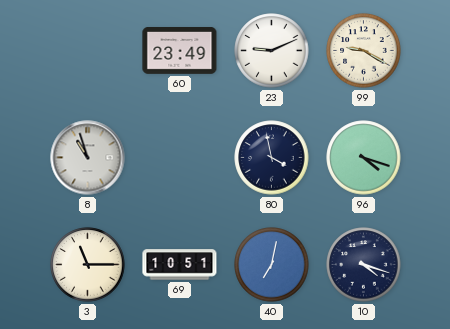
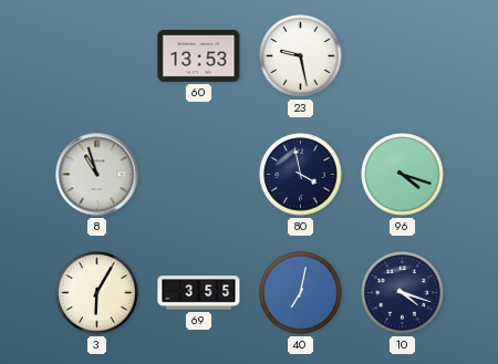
60: 23:49 -> 13:53
23: 9:11 -> 9:28
99: 9:20 -> none
3: 11:15 -> 6:05
69: 10:51 -> 3:55
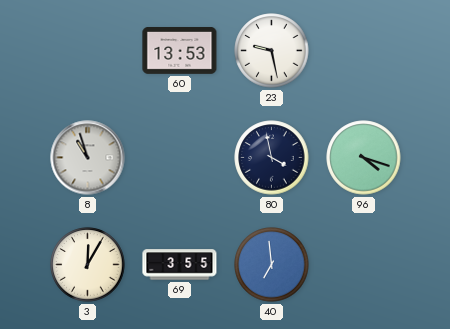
3: 6:05 -> 12:05
40: 7:02 -> 6:59
10: 4:18 -> none
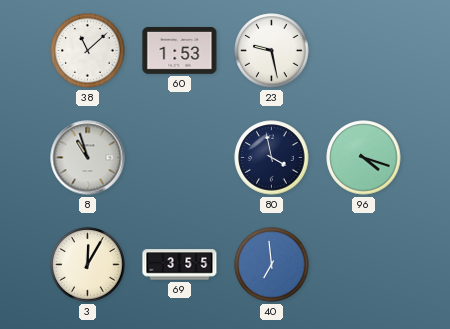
38: none -> 11:08
60: 13:53 -> 1:53
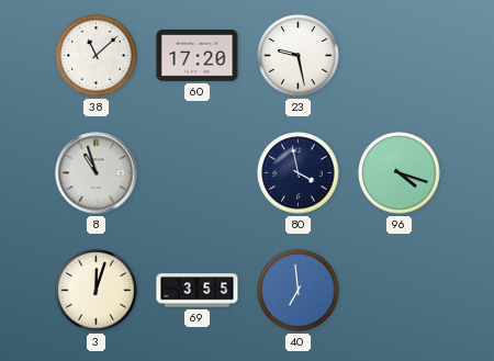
60: 1:53 -> 17:20
3: 12:05 -> 12:03
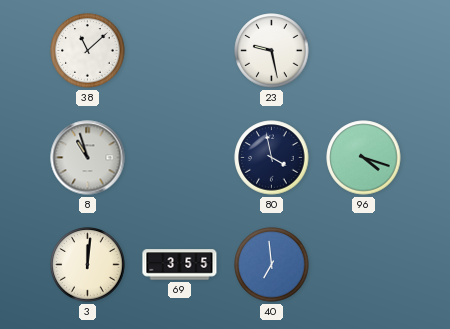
60: 17:20 -> none
3: 12:03 -> 12:01
